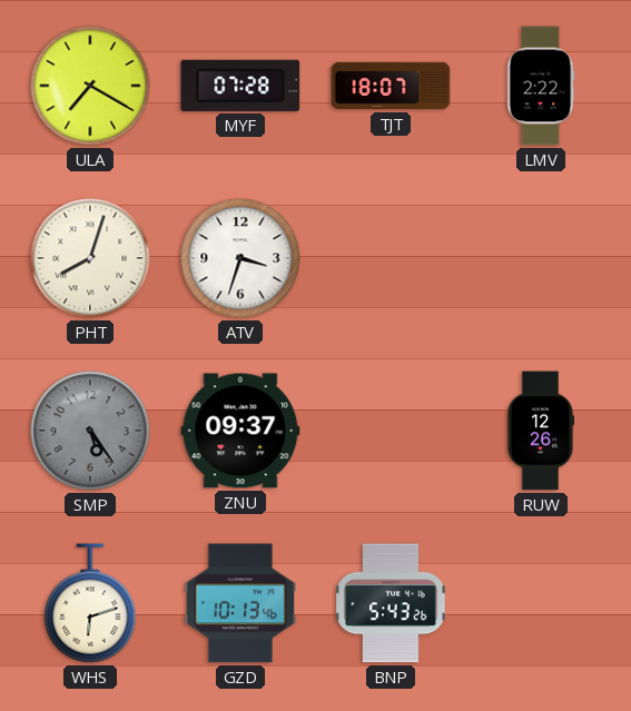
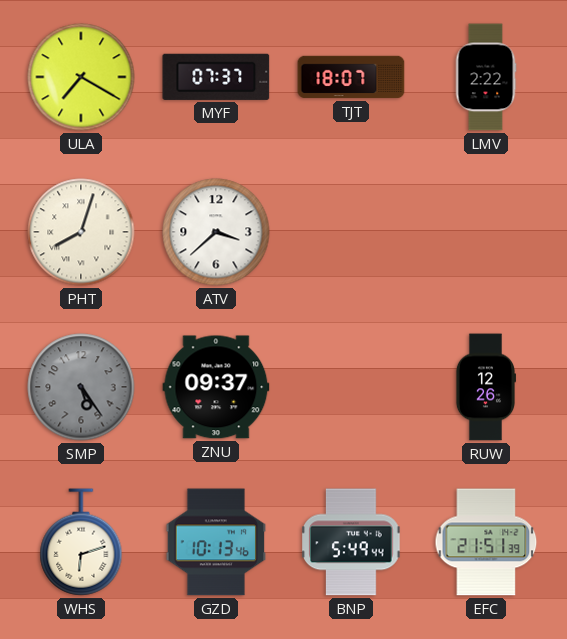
MYF: 07:28 -> 07:37
ATV: 3:33 -> 3:38
BNP: 5:43 -> 5:49
EFC: none -> 21:51
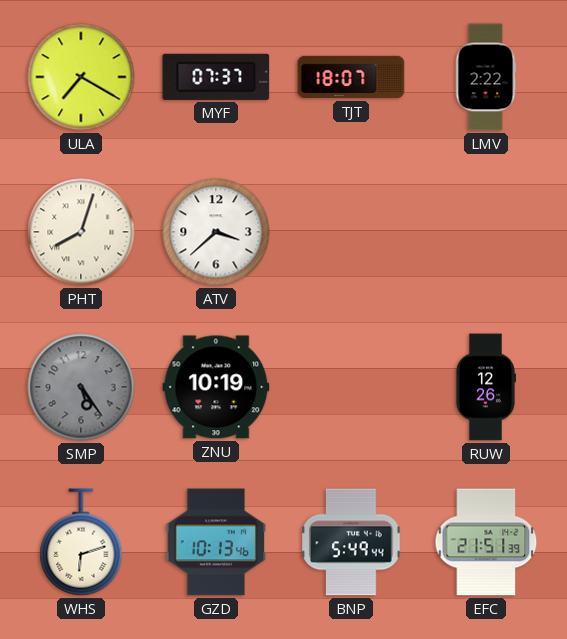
ZNU: 09:37 -> 10:19
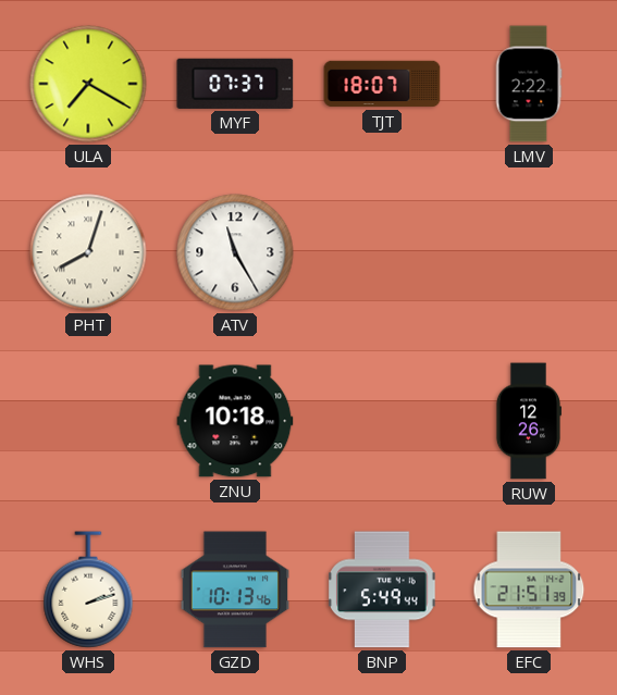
ATV: 3:38 -> 11:25
SMP: 5:24 -> none
ZNU: 10:19 -> 10:18
WHS: 6:12 -> 2:12
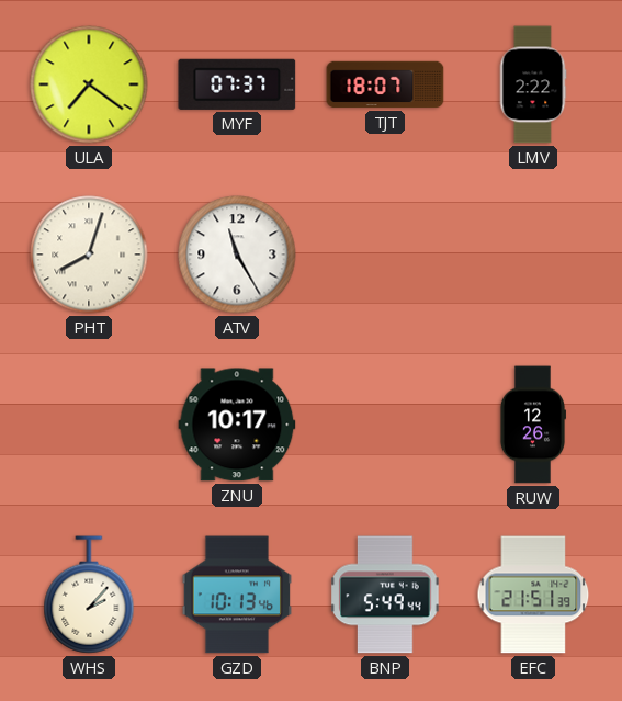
ULA: 7:20 -> 7:21
ZNU: 10:18 -> 10:17
WHS: 2:12 -> 2:07
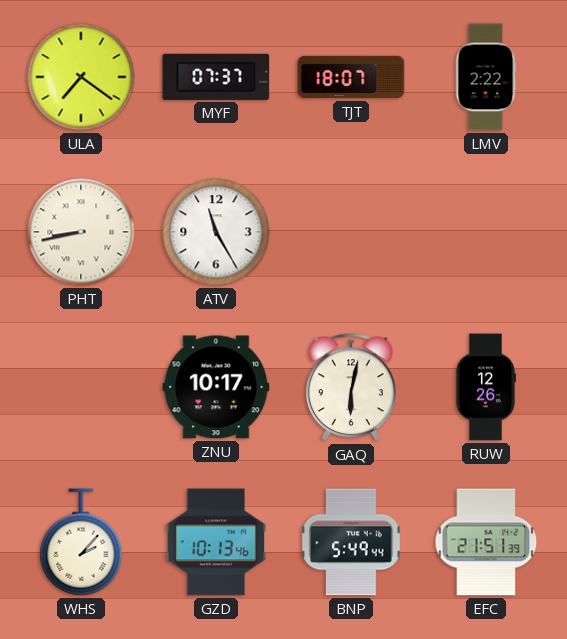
PHT: 8:03 -> 8:43
GAQ: none -> 6:02
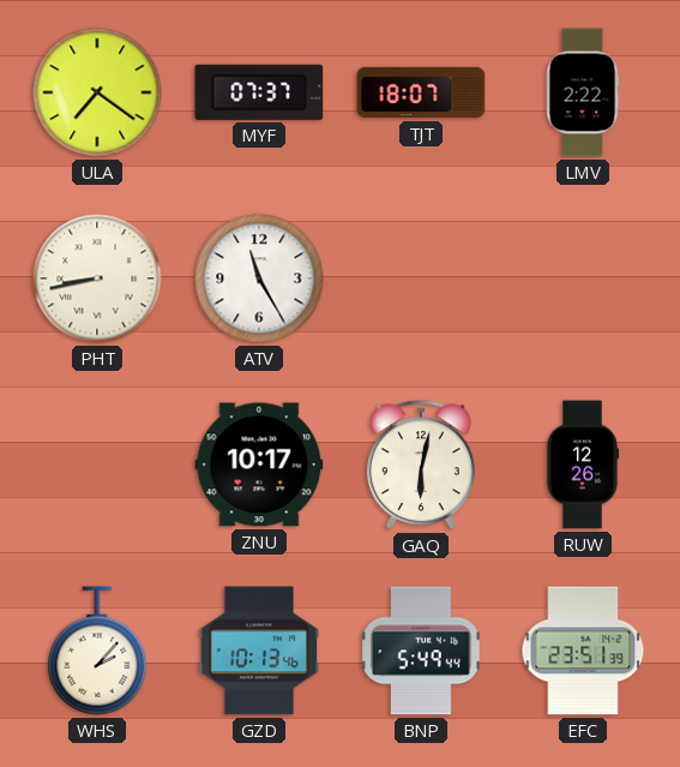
EFC: 21:51 -> 23:51
